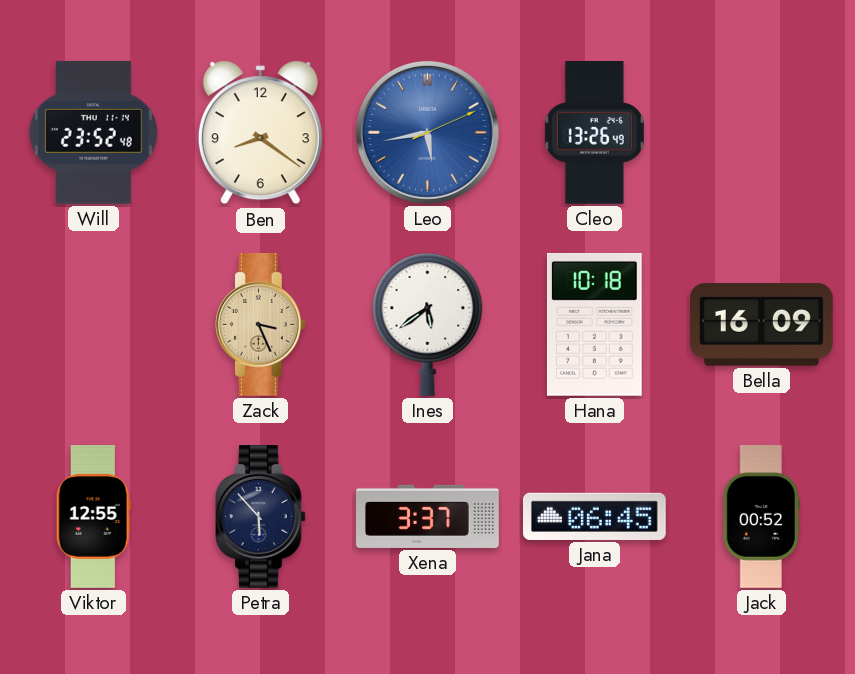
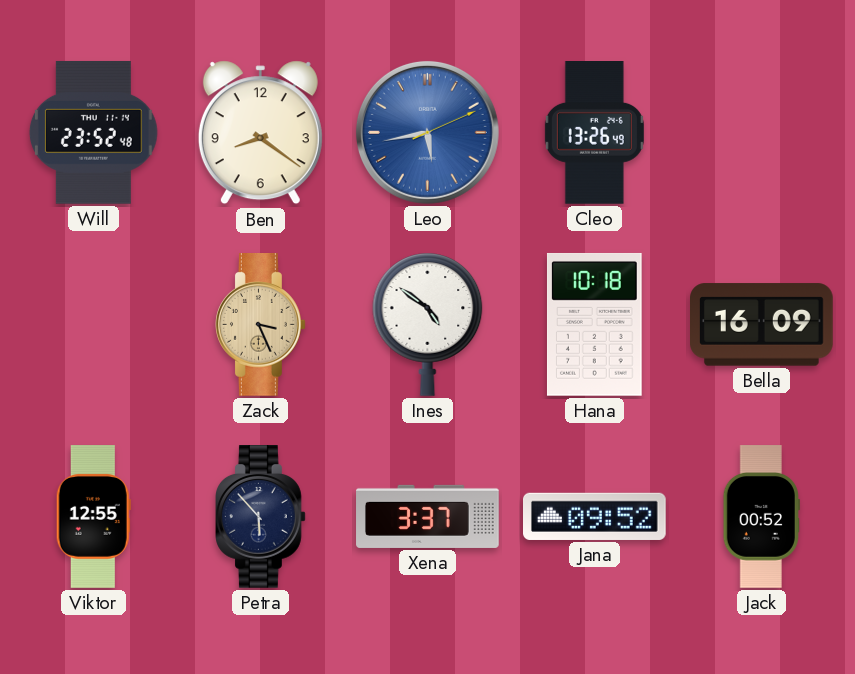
Ines: 5:39 -> 4:51
Jana: 06:45 -> 09:52
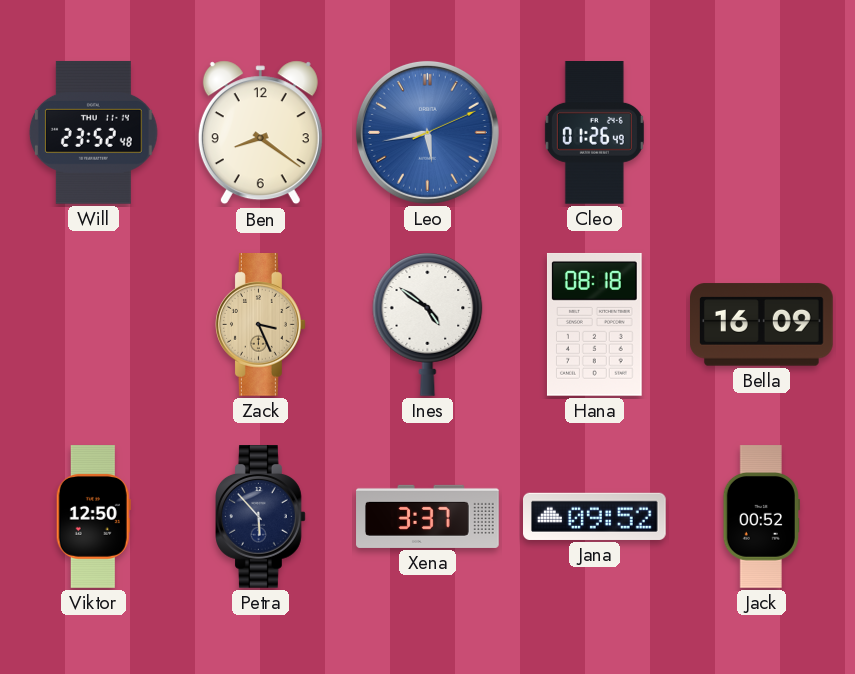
Cleo: 13:26 -> 01:26
Hana: 10:18 -> 08:18
Viktor: 12:55 -> 12:50
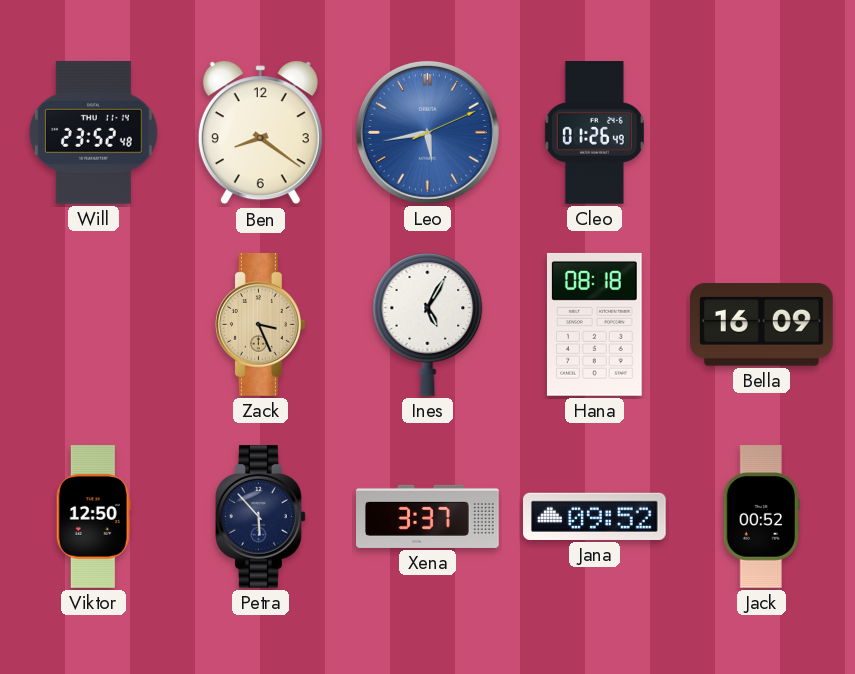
Ines: 4:51 -> 5:05
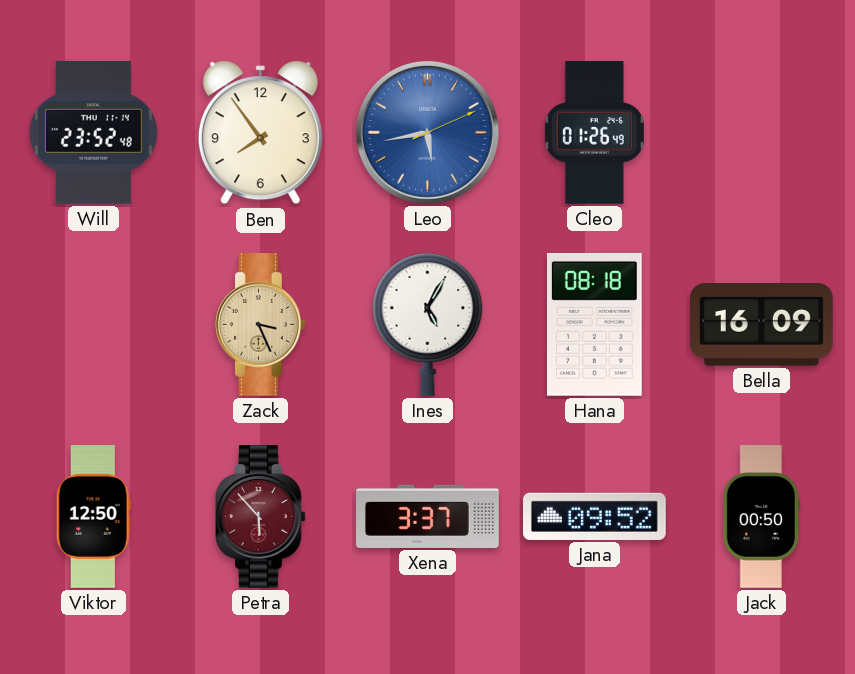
Ben: 8:21 -> 7:54
Petra dial: navy -> burgundy
Jack: 00:52 -> 00:50
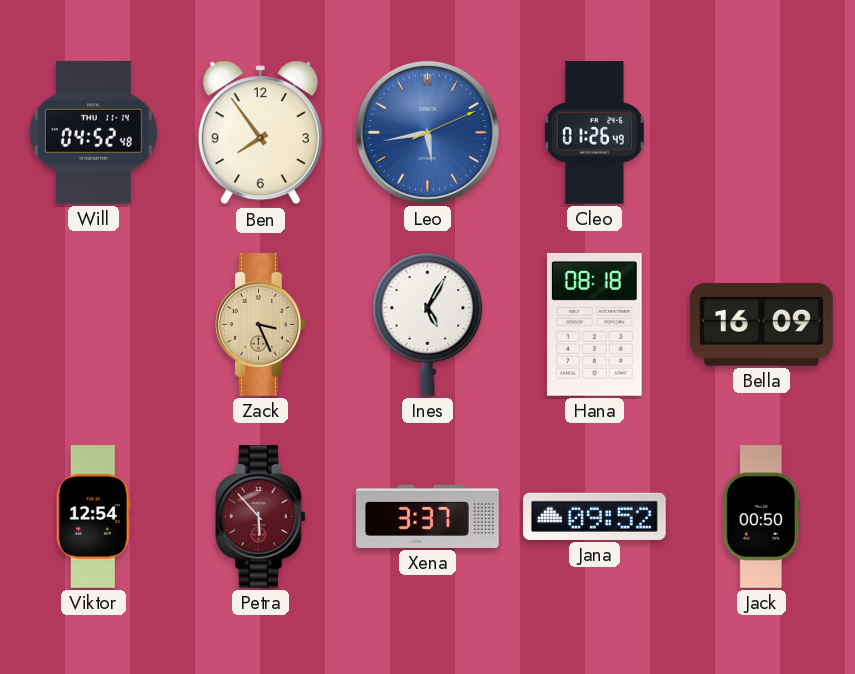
Will: 23:52 -> 04:52
Viktor: 12:50 -> 12:54
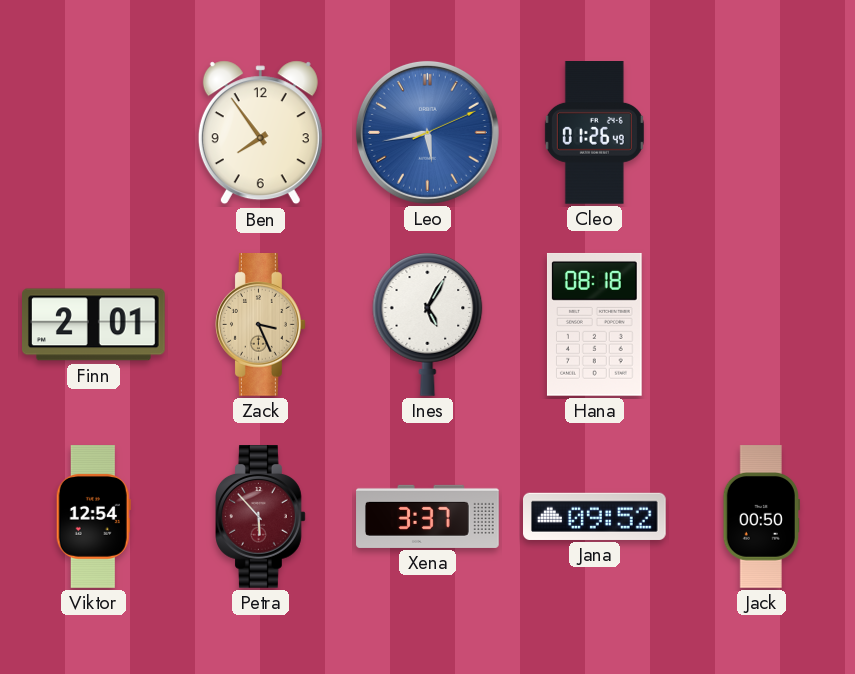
Will: 04:52 -> none
Finn: none -> 2:01
Bella: 16:09 -> none
